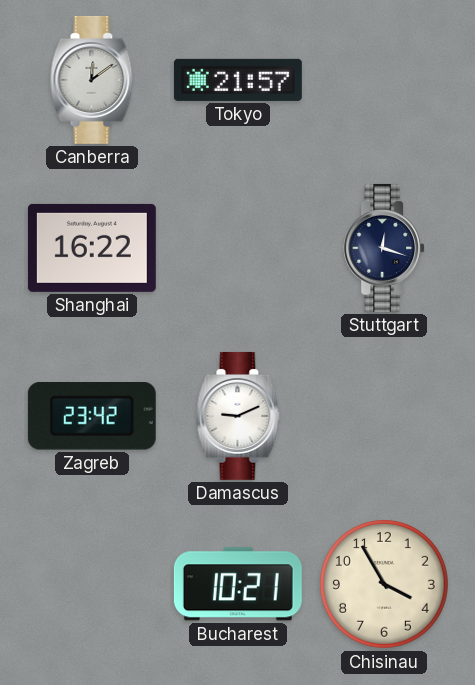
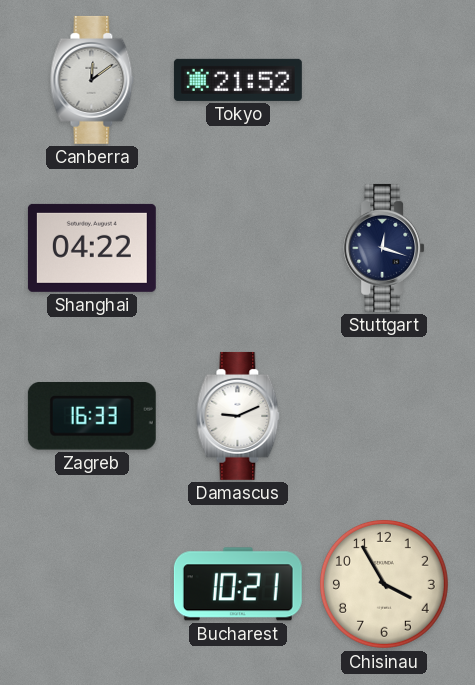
Tokyo: 21:57 -> 21:52
Shanghai: 16:22 -> 04:22
Zagreb: 23:42 -> 16:33
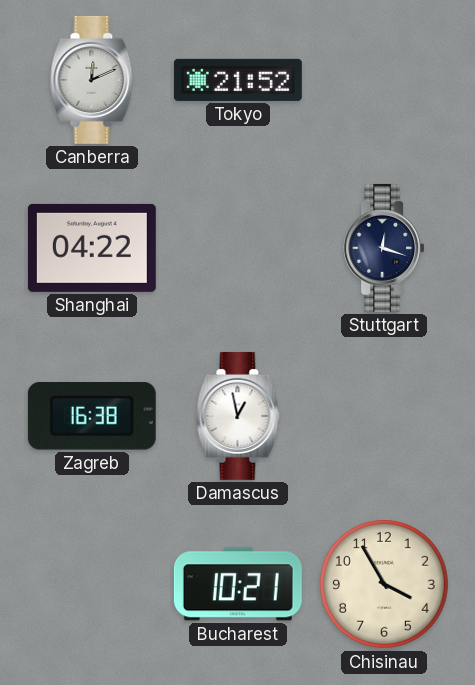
Canberra: 12:09 -> 12:11
Zagreb: 16:33 -> 16:38
Damascus: 9:11 -> 12:58
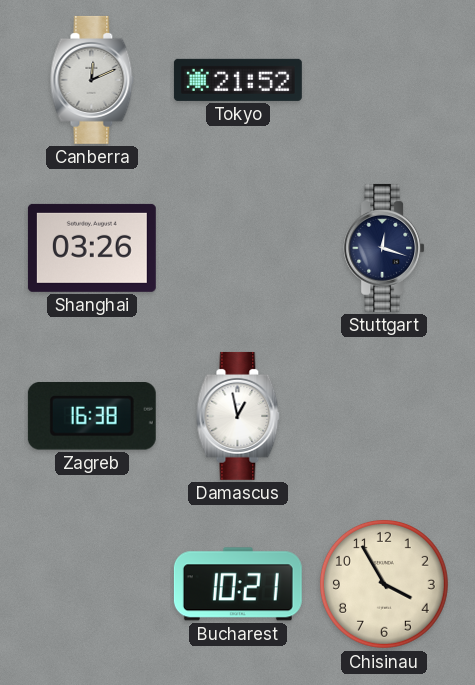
Shanghai: 04:22 -> 03:26
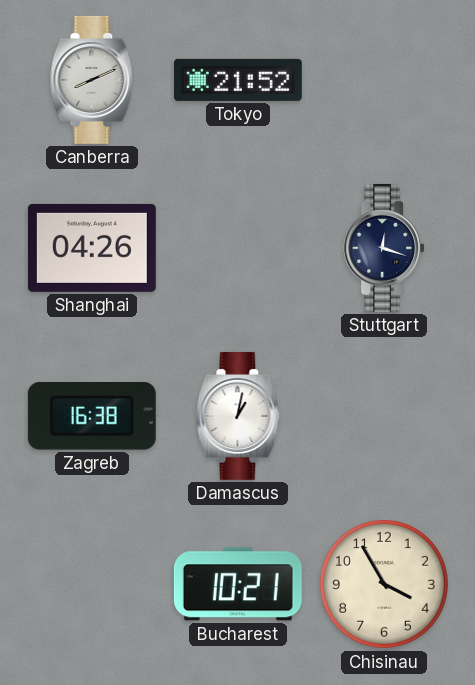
Canberra: 12:11 -> 8:11
Shanghai: 03:26 -> 04:26
Damascus: 12:58 -> 1:02
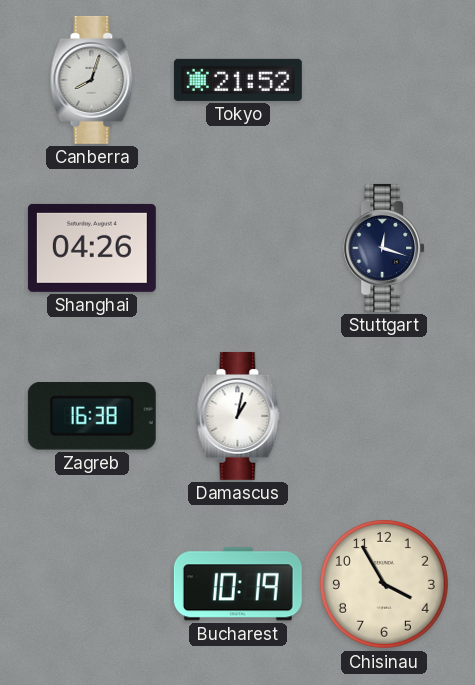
Canberra: 8:11 -> 8:03
Bucharest: 10:21 -> 10:19
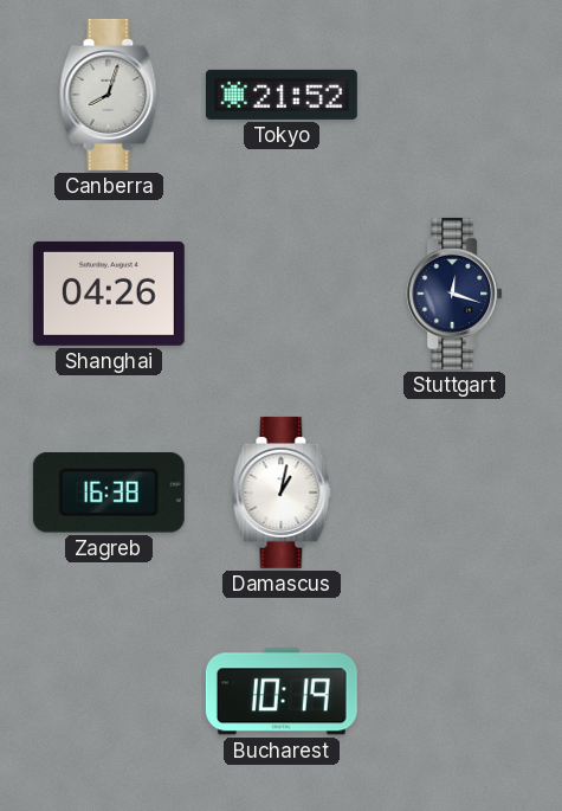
Chisinau: 3:55 -> none
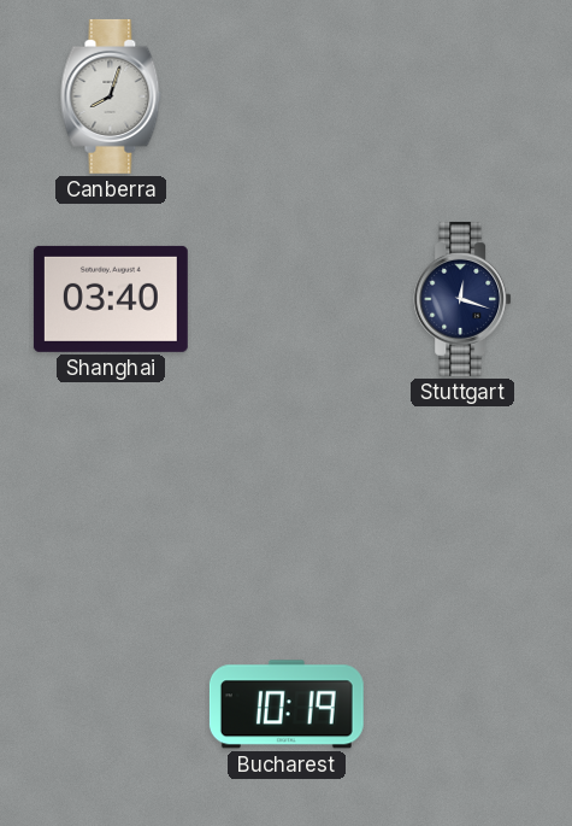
Tokyo: 21:52 -> none
Shanghai: 04:26 -> 03:40
Zagreb: 16:38 -> none
Damascus: 1:02 -> none
